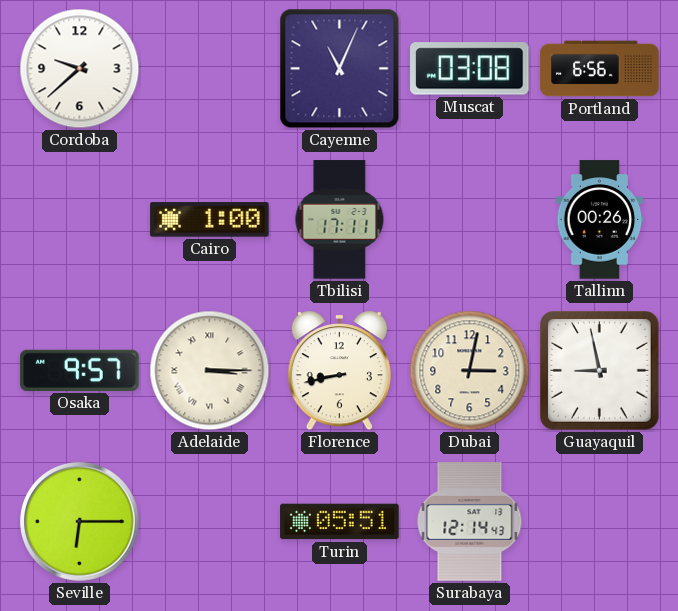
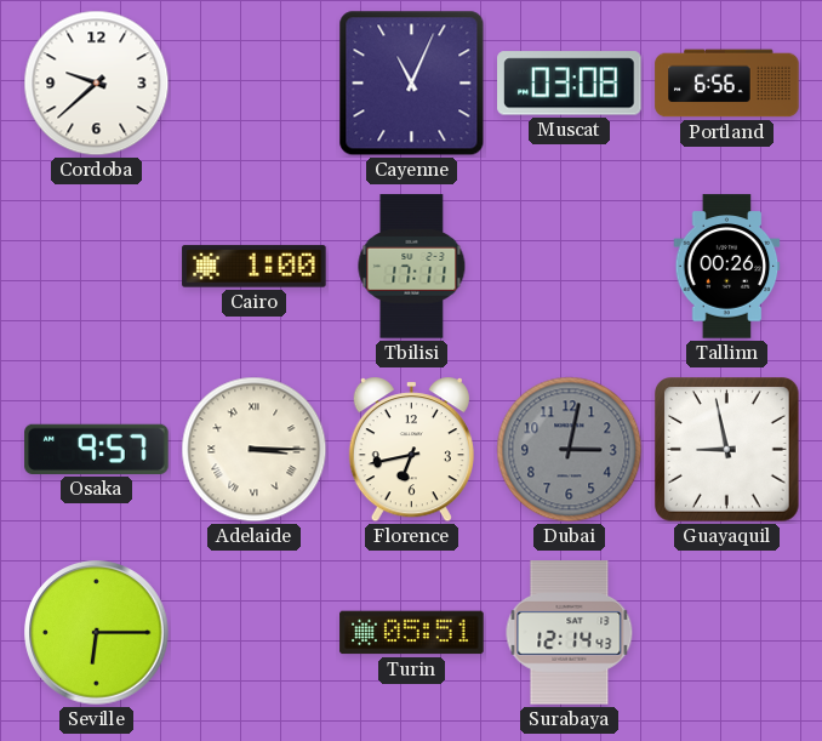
Florence: 8:43 -> 6:43
Dubai dial: cream -> grey
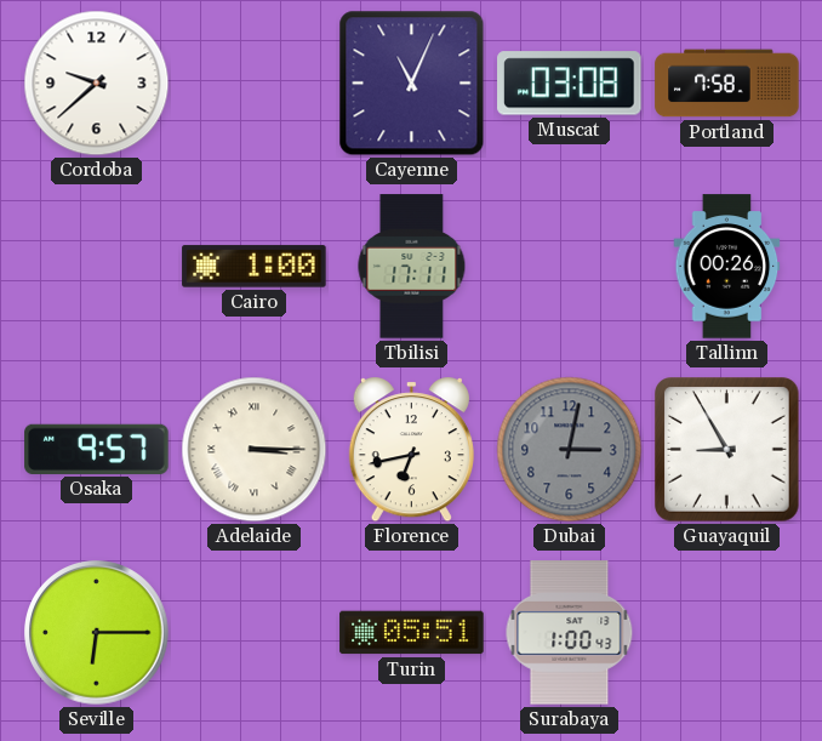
Portland: 6:56 -> 7:58
Guayaquil: 8:58 -> 8:55
Surabaya: 12:14 -> 1:00
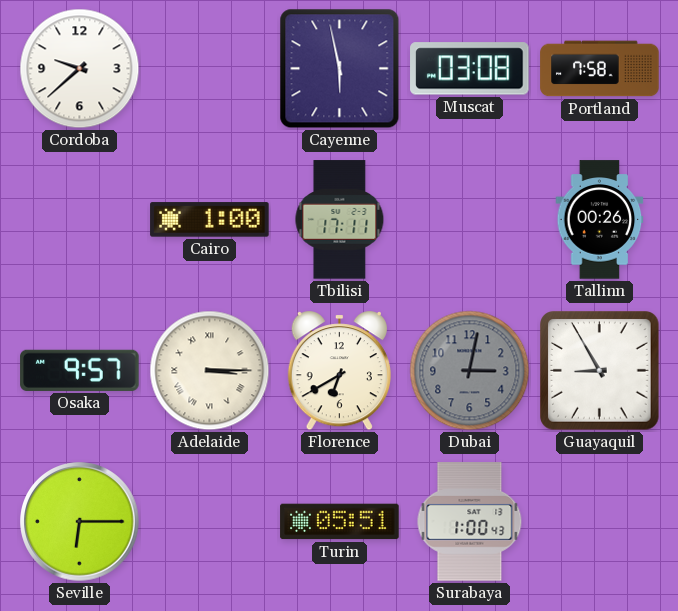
Cayenne: 11:04 -> 5:58
Florence: 6:43 -> 6:40
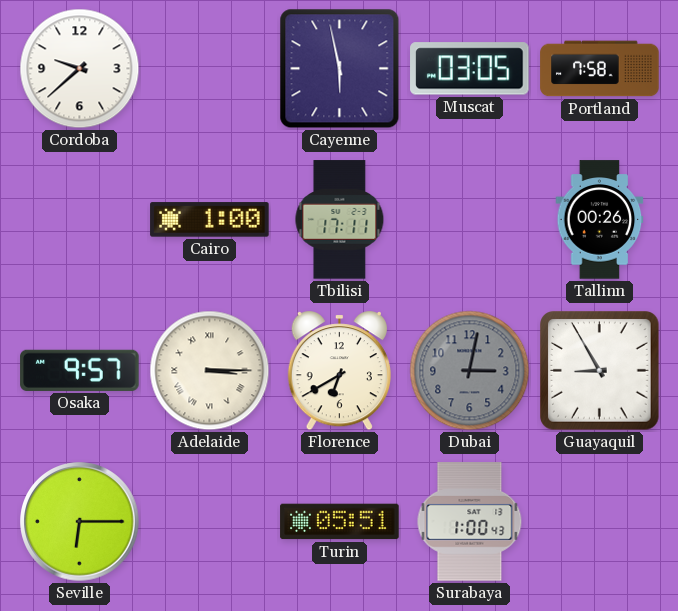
Muscat: 03:08 -> 03:05
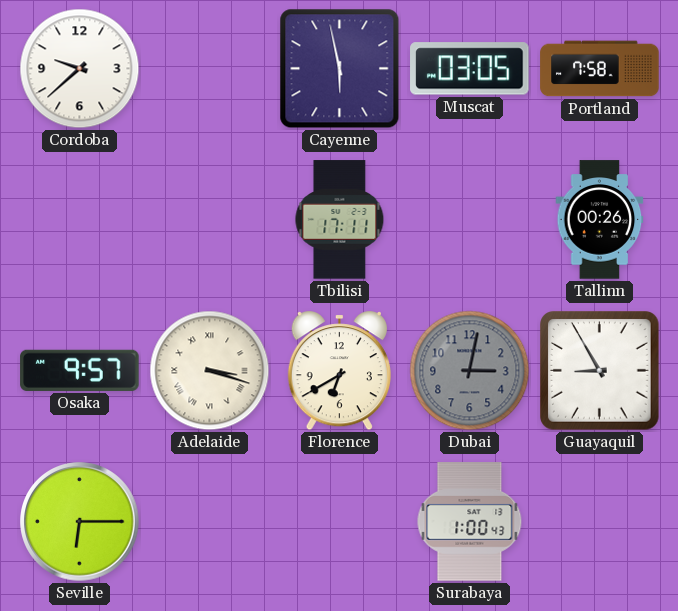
Cairo: 1:00 -> none
Adelaide: 3:15 -> 3:18
Turin: 05:51 -> none
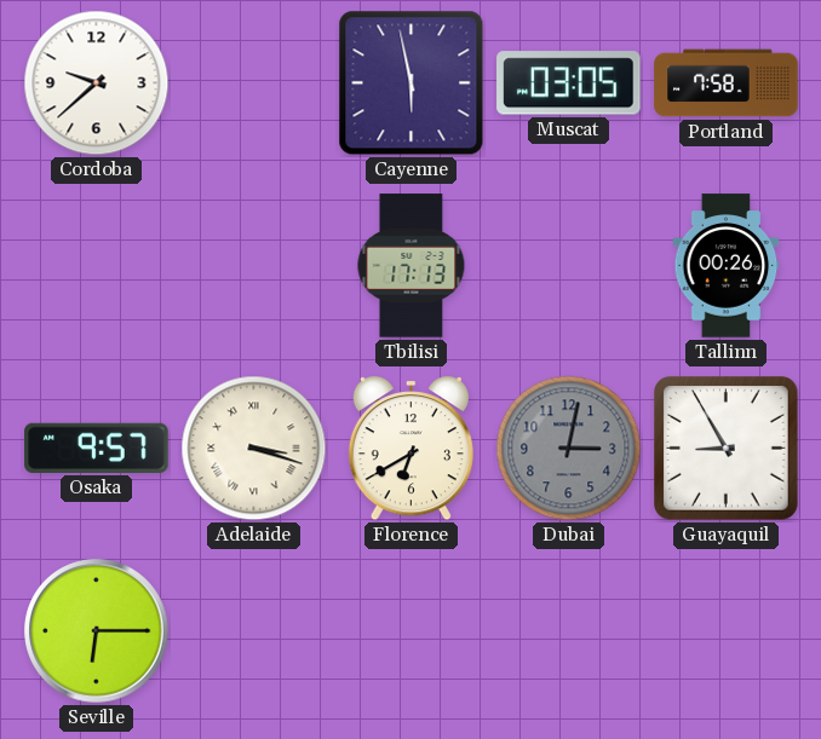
Tbilisi: 17:11 -> 17:13
Surabaya: 1:00 -> none
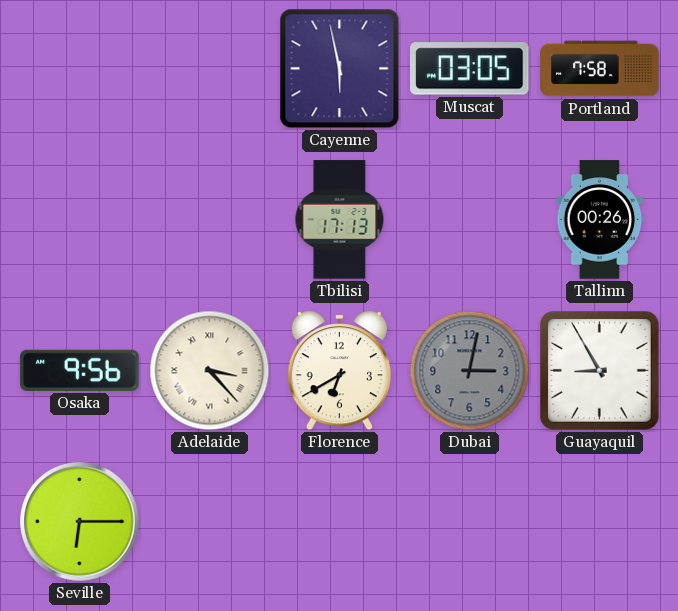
Cordoba: 9:38 -> none
Osaka: 9:57 -> 9:56
Adelaide: 3:18 -> 3:23
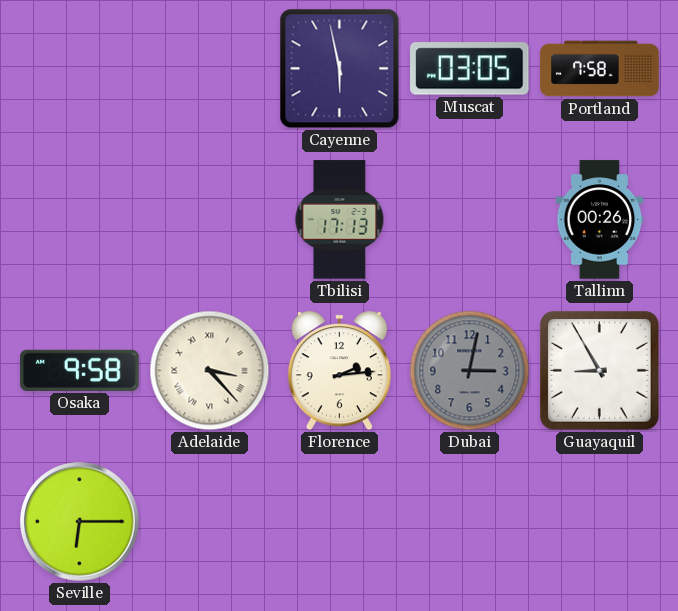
Osaka: 9:56 -> 9:58
Florence: 6:40 -> 2:14
